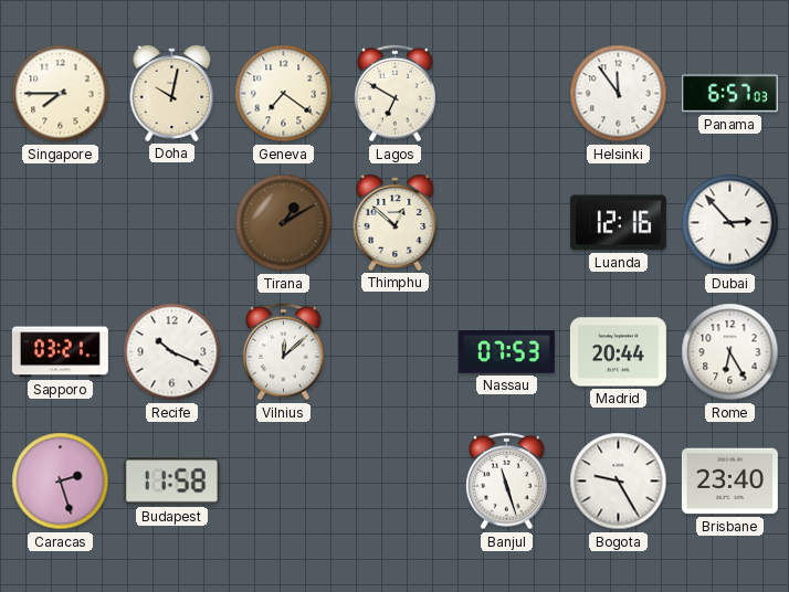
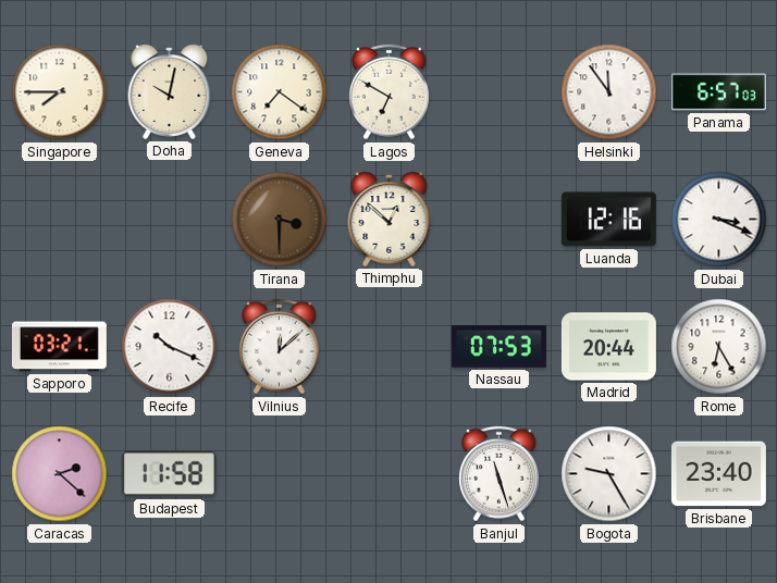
Tirana: 1:10 -> 3:30
Dubai: 2:53 -> 3:19
Caracas: 2:27 -> 2:22
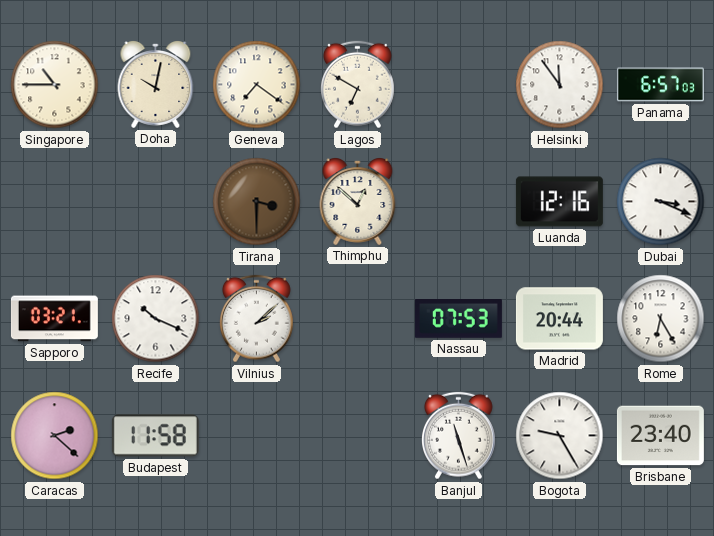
Singapore: 7:45 -> 10:45
Vilnius: 12:08 -> 2:08
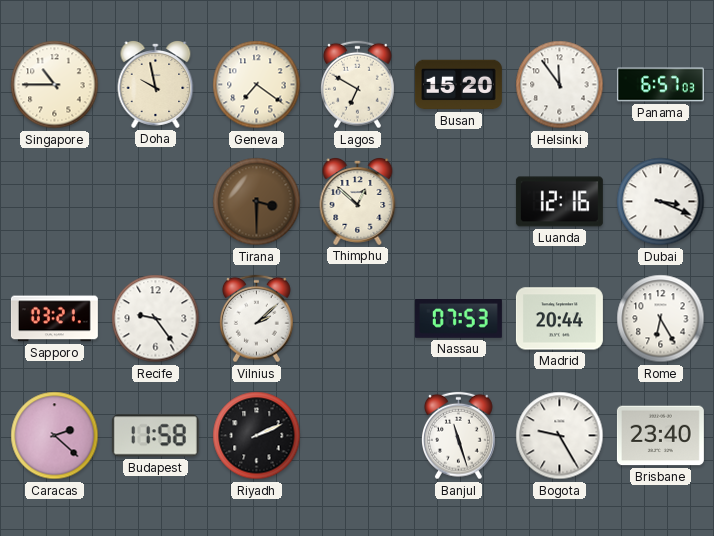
Doha: 10:02 -> 9:58
Busan: none -> 15:20
Recife: 10:19 -> 9:24
Riyadh: none -> 2:11
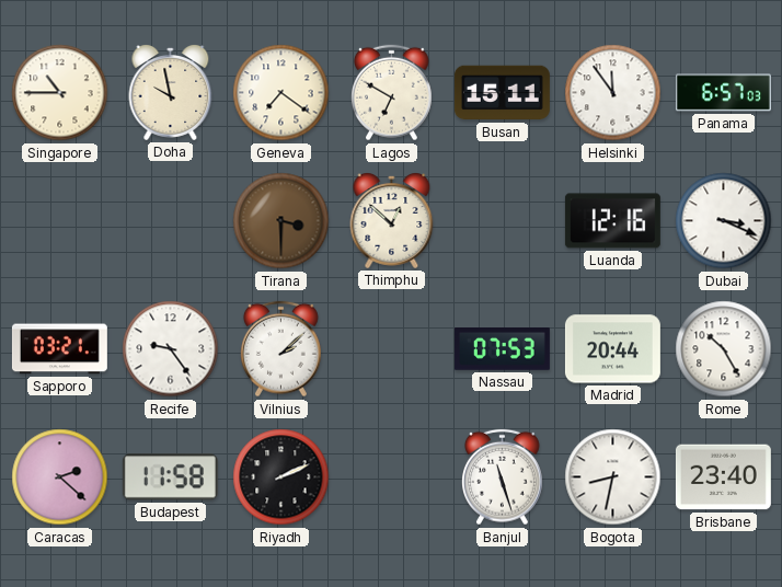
Busan: 15:20 -> 15:11
Rome: 6:25 -> 10:25
Bogota: 9:25 -> 8:32
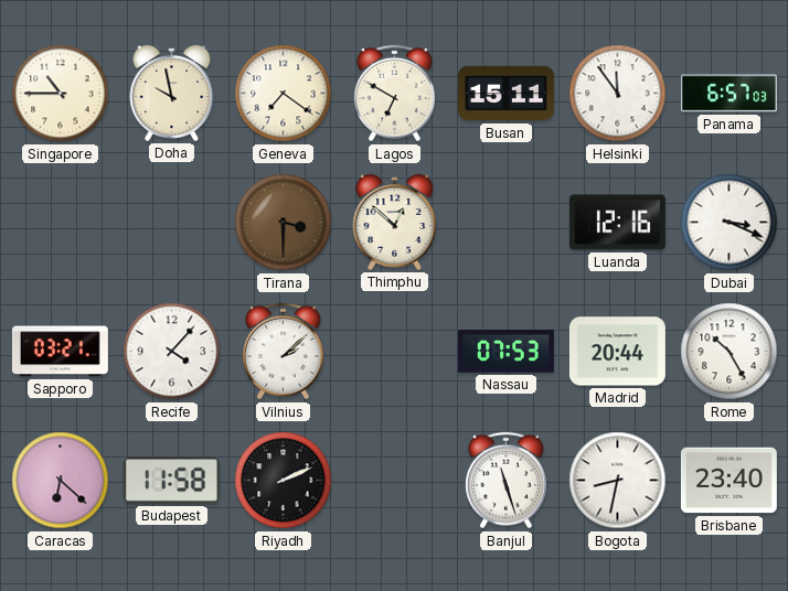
Recife: 9:24 -> 4:07
Caracas: 2:22 -> 6:22
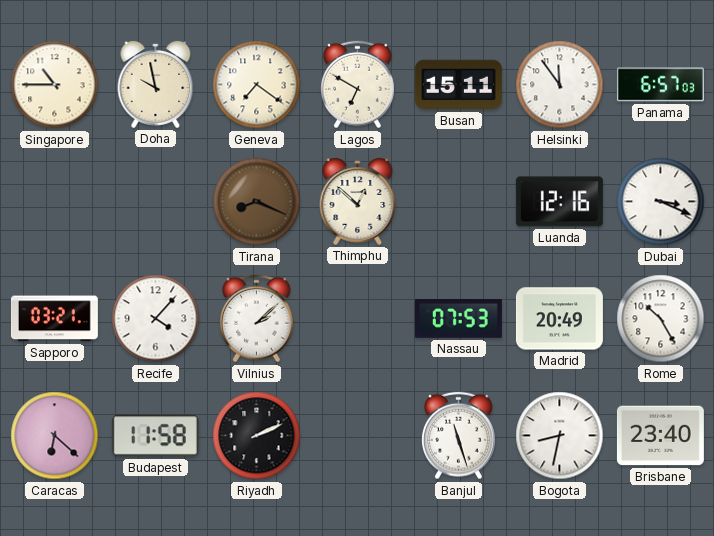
Tirana: 3:30 -> 8:19
Madrid: 20:44 -> 20:49
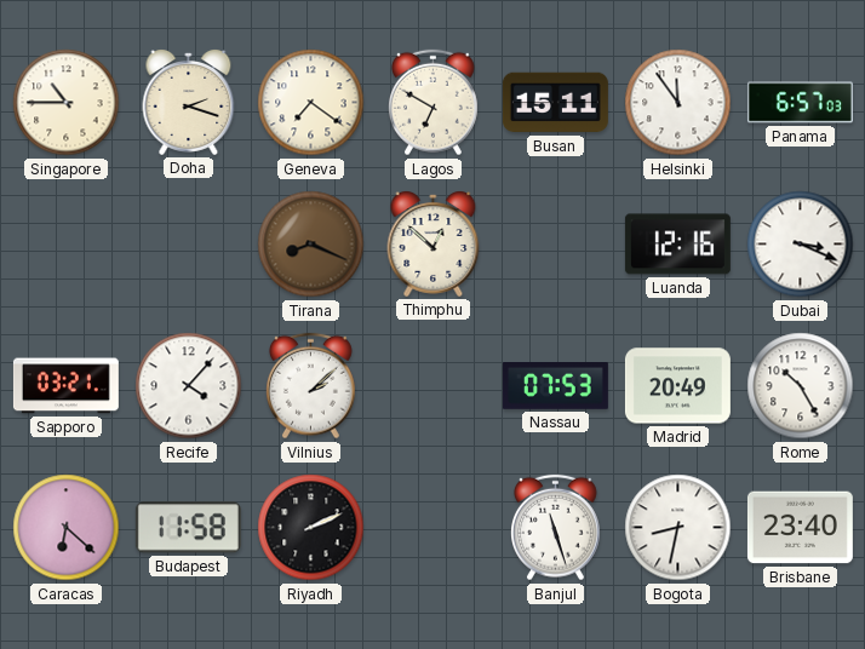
Doha: 9:58 -> 2:18
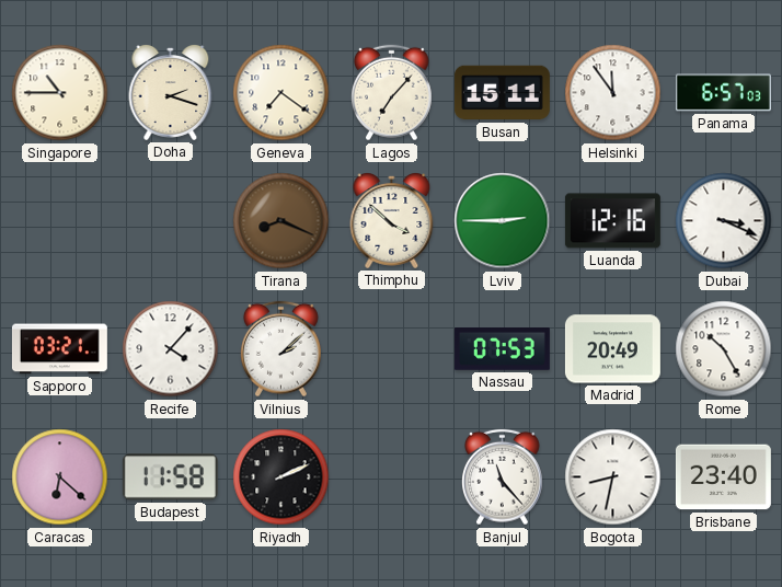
Lagos: 6:50 -> 7:07
Thimphu: 12:52 -> 3:52
Lviv: none -> 2:45
Banjul: 11:27 -> 11:23
